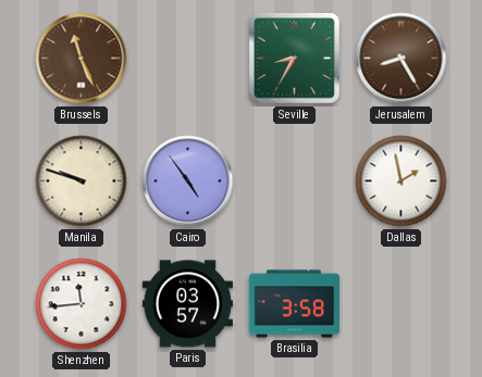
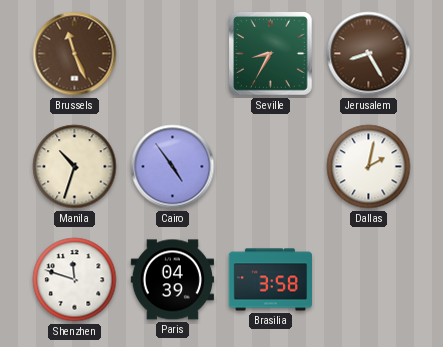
Manila: 9:48 -> 10:33
Dallas: 1:58 -> 2:02
Shenzhen: 11:44 -> 11:48
Paris: 03:57 -> 04:39
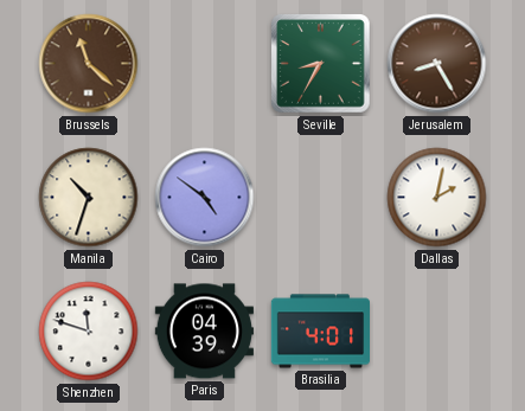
Brussels: 11:26 -> 11:22
Cairo: 4:54 -> 4:51
Brasilia: 3:58 -> 4:01
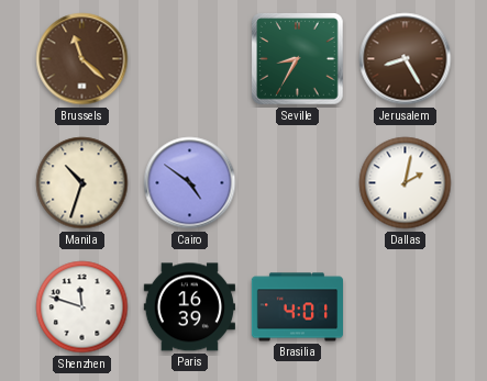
Paris: 04:39 -> 16:39
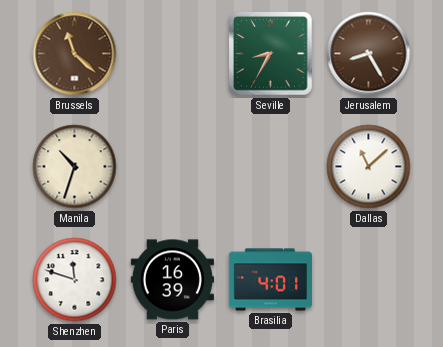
Cairo: 4:51 -> none
Dallas: 2:02 -> 11:08
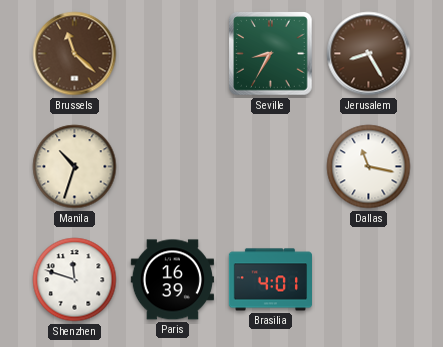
Dallas: 11:08 -> 11:17
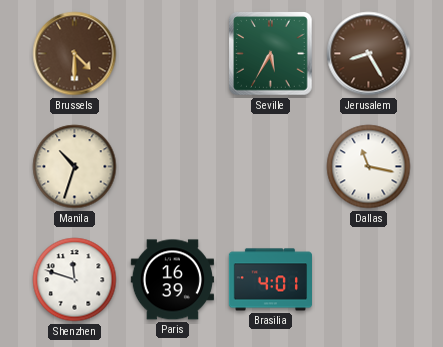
Brussels: 11:22 -> 4:30
Seville: 8:35 -> 5:35
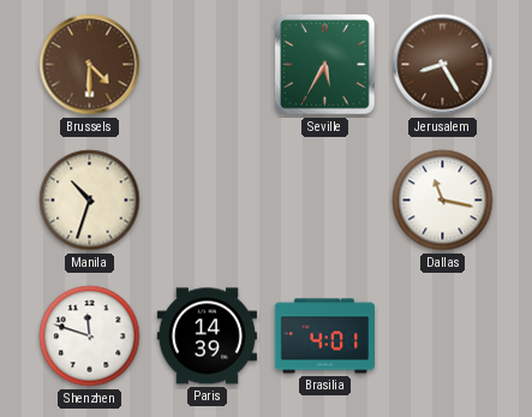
Paris: 16:39 -> 14:39
